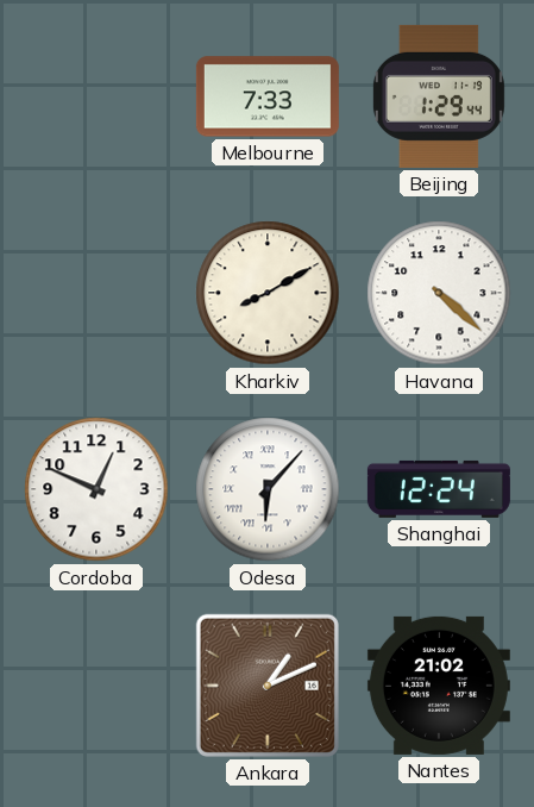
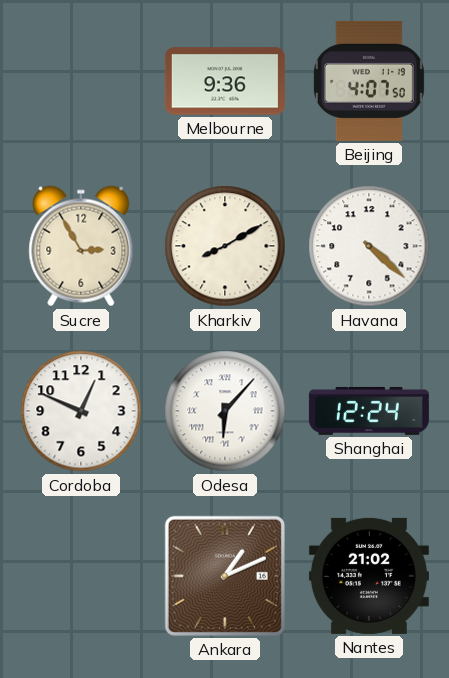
Melbourne: 7:33 -> 9:36
Beijing: 1:29 -> 4:07
Sucre: none -> 2:55
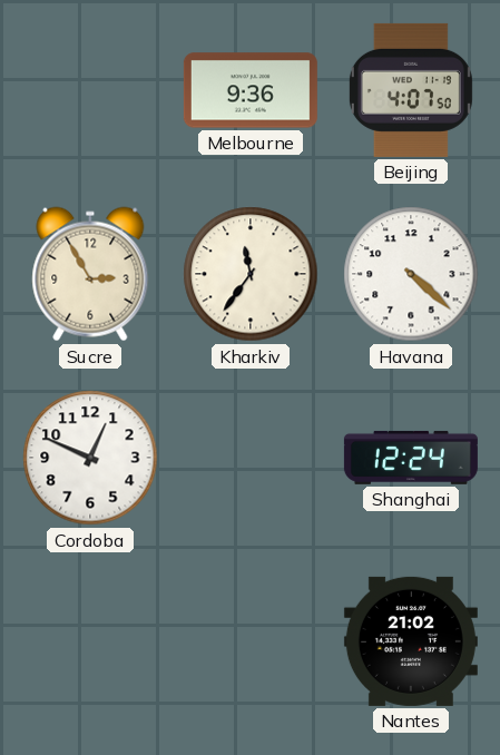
Kharkiv: 8:10 -> 11:36
Odesa: 6:07 -> none
Ankara: 1:11 -> none
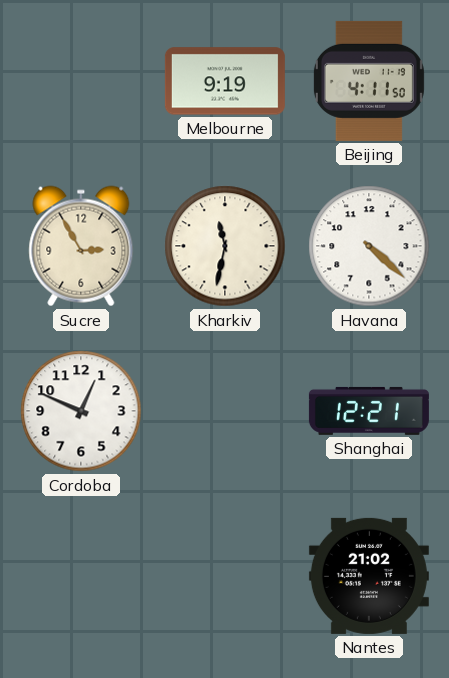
Melbourne: 9:36 -> 9:19
Beijing: 4:07 -> 4:11
Kharkiv: 11:36 -> 11:32
Shanghai: 12:24 -> 12:21
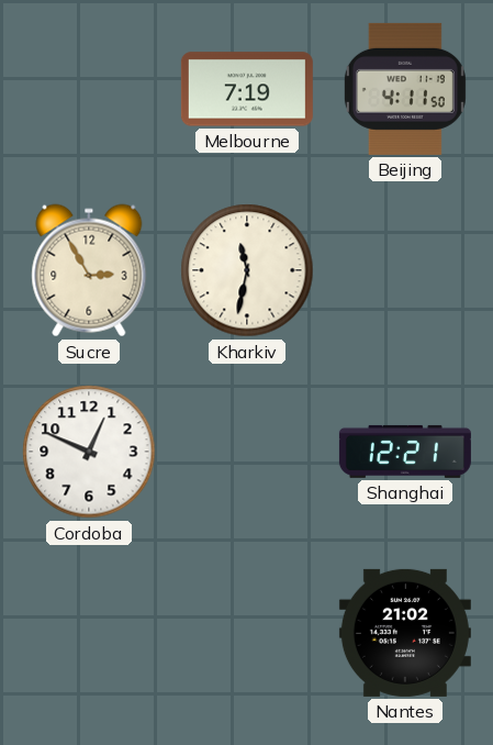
Melbourne: 9:19 -> 7:19
Havana: 4:22 -> none
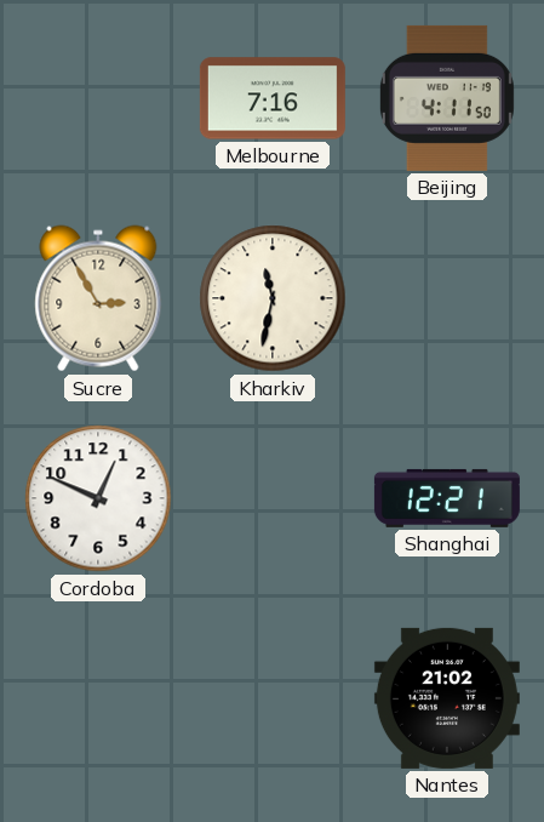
Melbourne: 7:19 -> 7:16
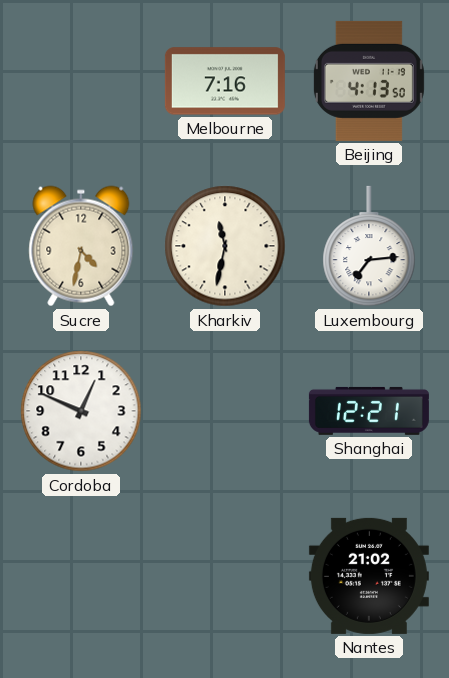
Beijing: 4:11 -> 4:13
Sucre: 2:55 -> 4:32
Luxembourg: none -> 7:14
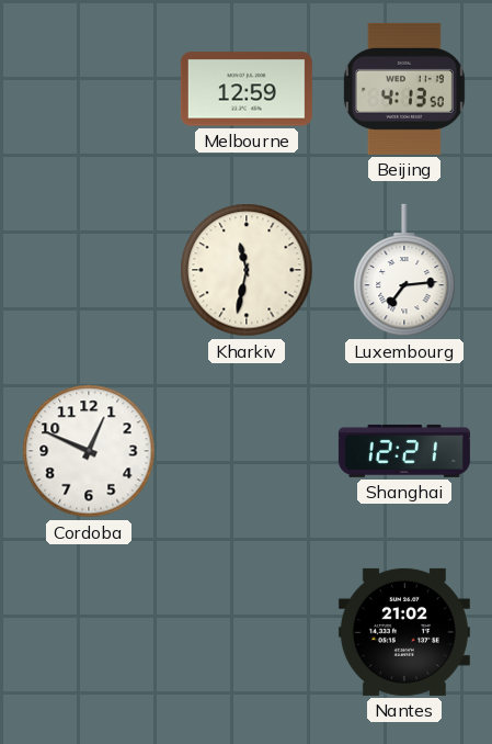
Melbourne: 7:16 -> 12:59
Sucre: 4:32 -> none
